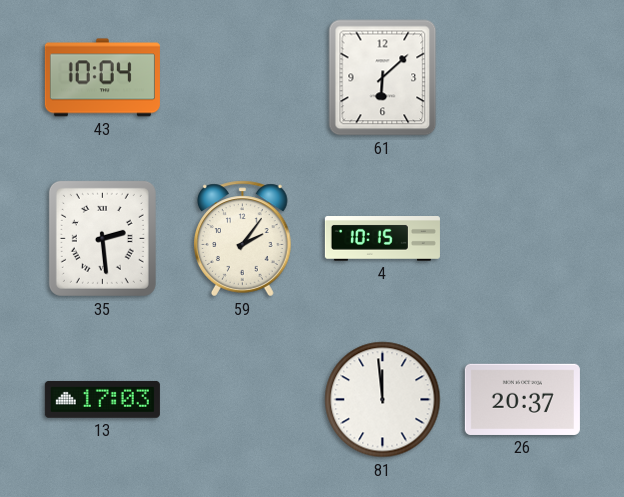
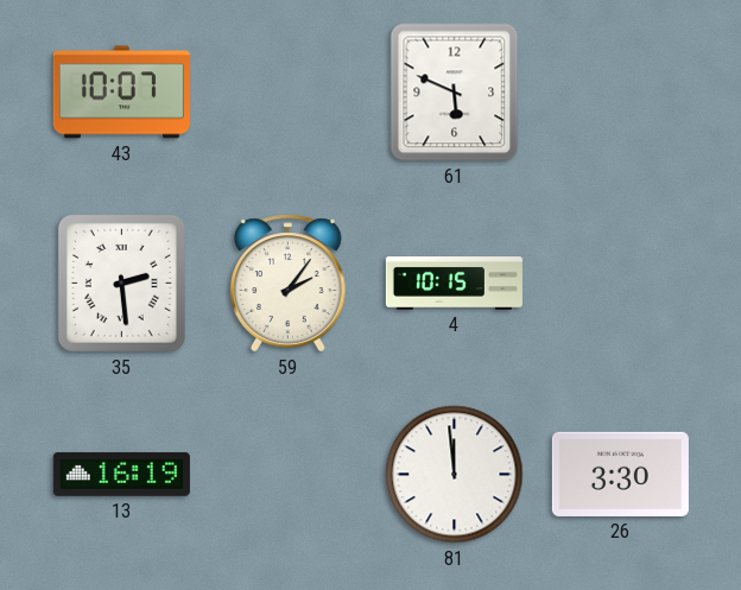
43: 10:04 -> 10:07
61: 6:08 -> 5:49
13: 17:03 -> 16:19
26: 20:37 -> 3:30
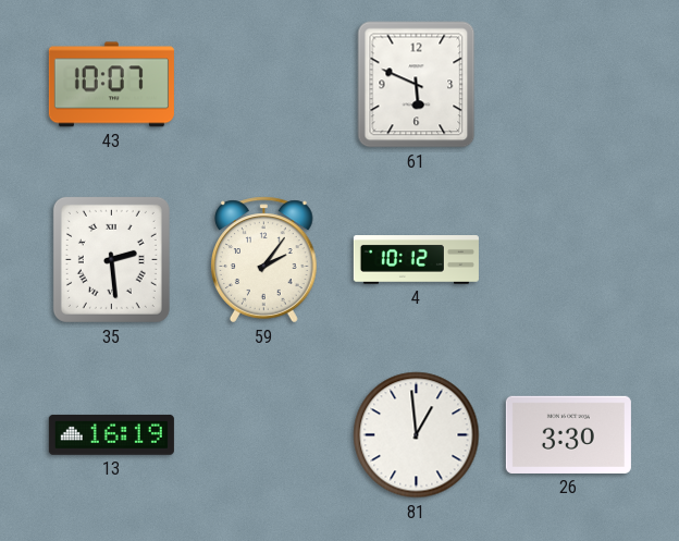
4: 10:15 -> 10:12
81: 11:59 -> 12:59
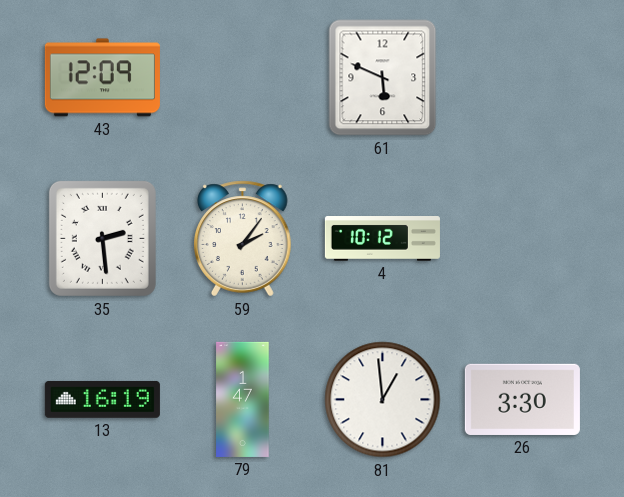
43: 10:07 -> 12:09
79: none -> 1:47
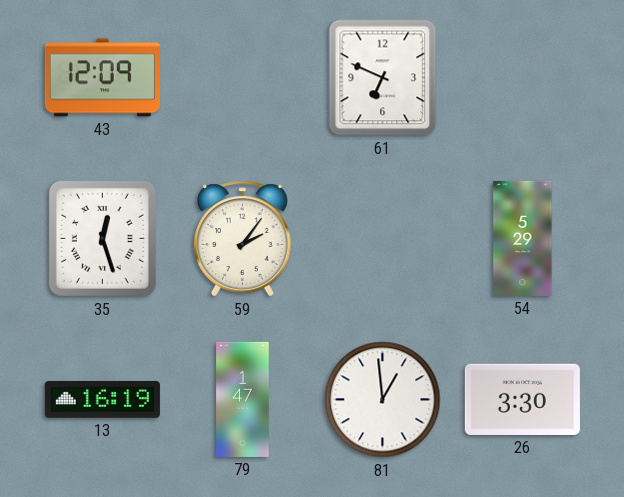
61: 5:49 -> 6:49
35: 2:29 -> 12:27
4: 10:12 -> none
54: none -> 5:29
